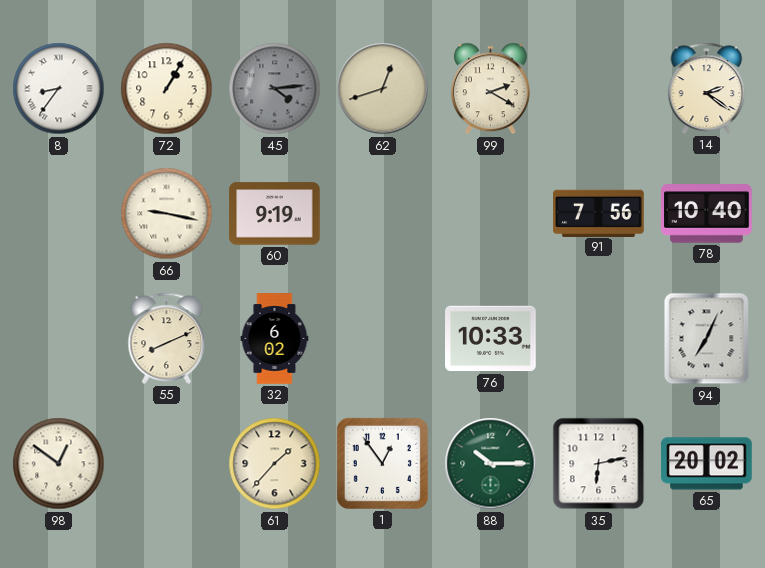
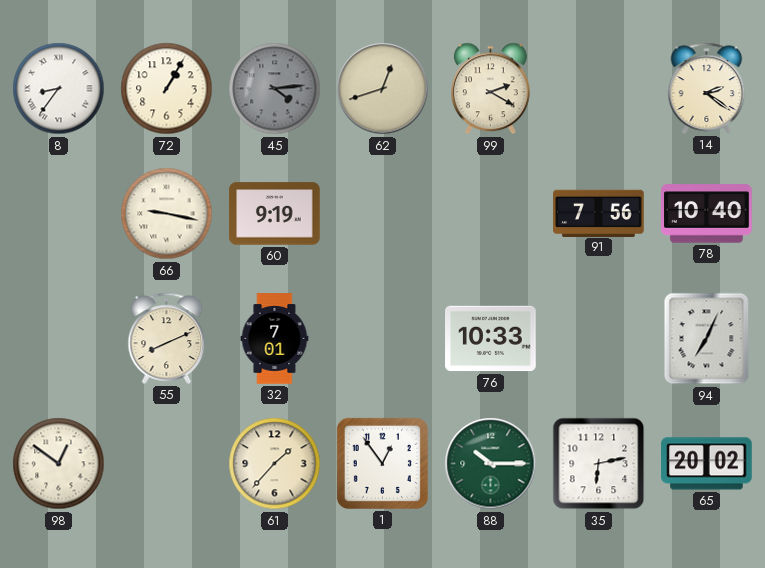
32: 6:02 -> 7:01
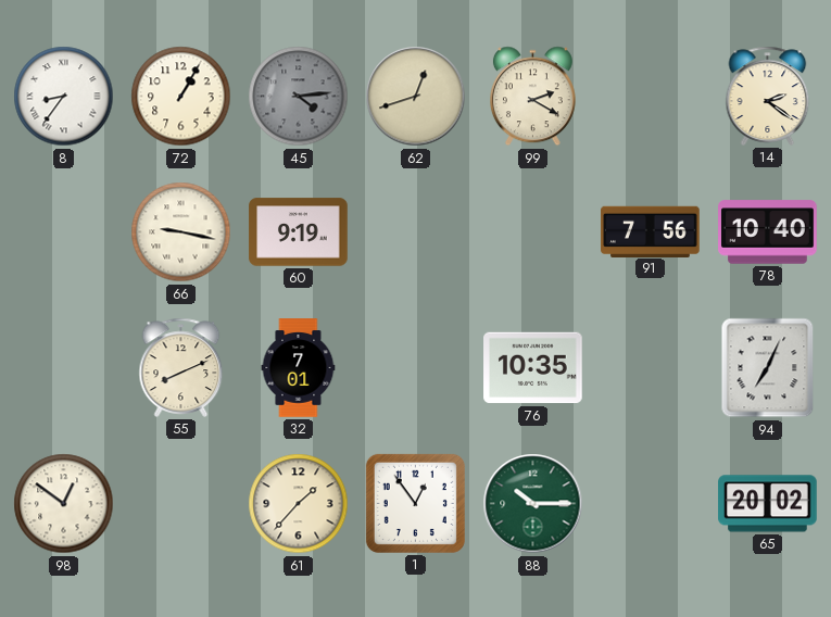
76: 10:33 -> 10:35
35: 6:13 -> none
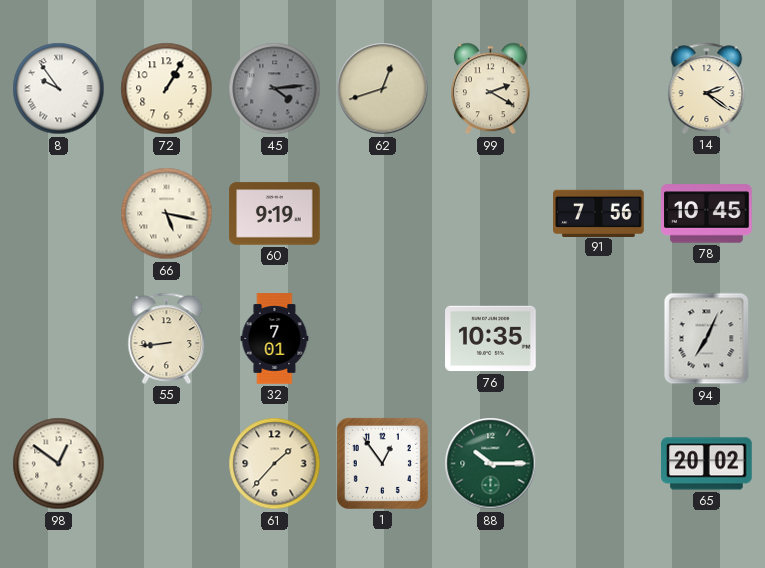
8: 8:36 -> 9:54
66: 9:17 -> 5:17
78: 10:40 -> 10:45
55: 8:11 -> 8:44
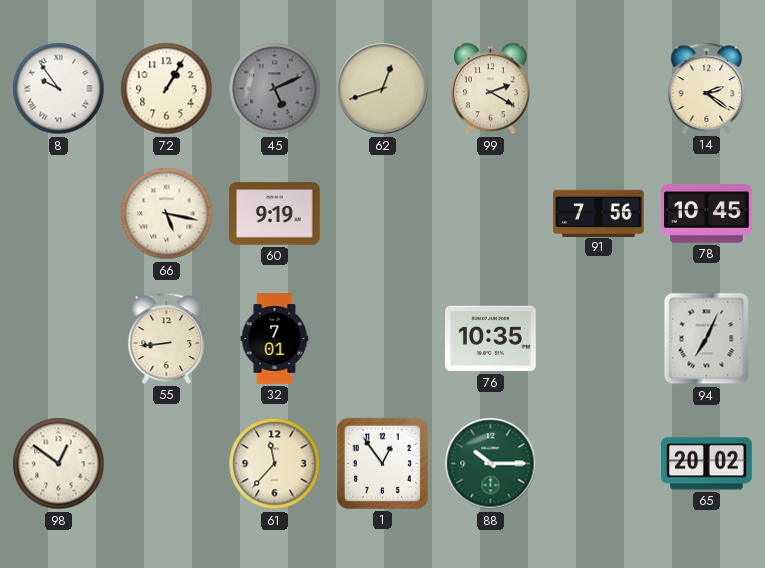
45: 4:14 -> 5:11
61: 1:37 -> 11:37
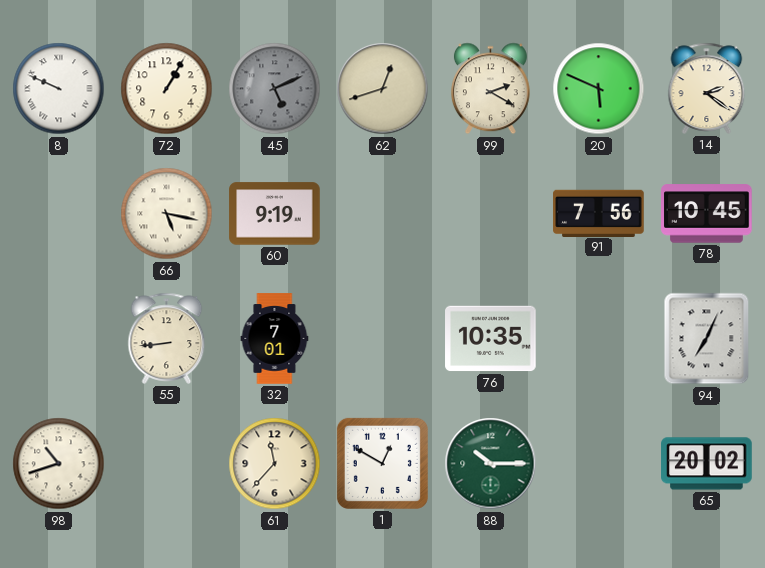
8: 9:54 -> 9:49
20: none -> 5:49
98: 12:51 -> 10:42
1: 12:54 -> 12:50
